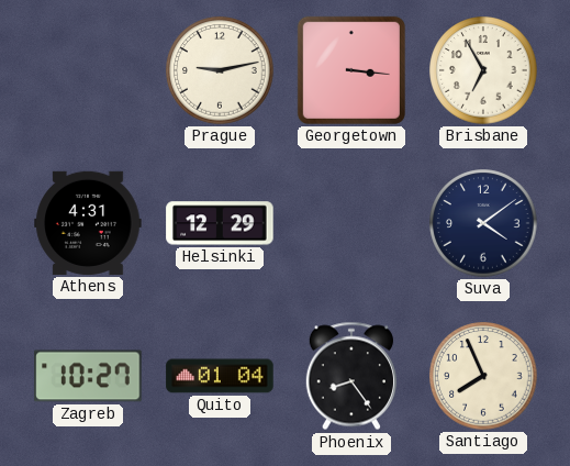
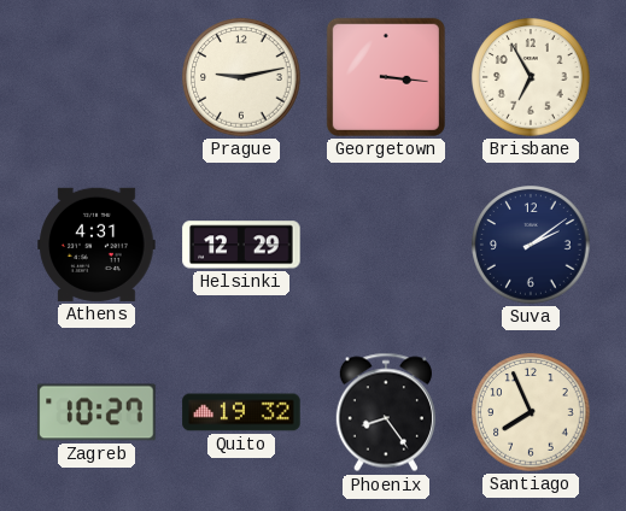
Suva: 4:09 -> 2:09
Quito: 01:04 -> 19:32
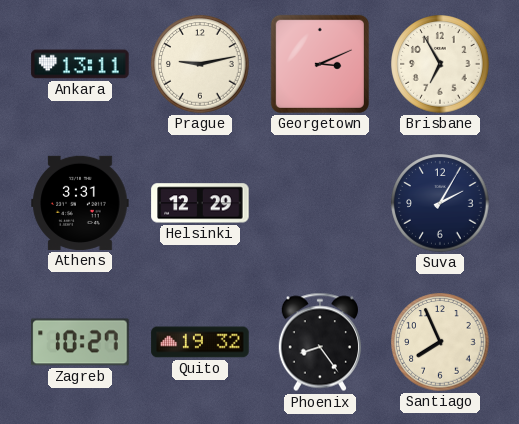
Ankara: none -> 13:11
Georgetown: 3:16 -> 3:11
Athens: 4:31 -> 3:31
Suva: 2:09 -> 2:05
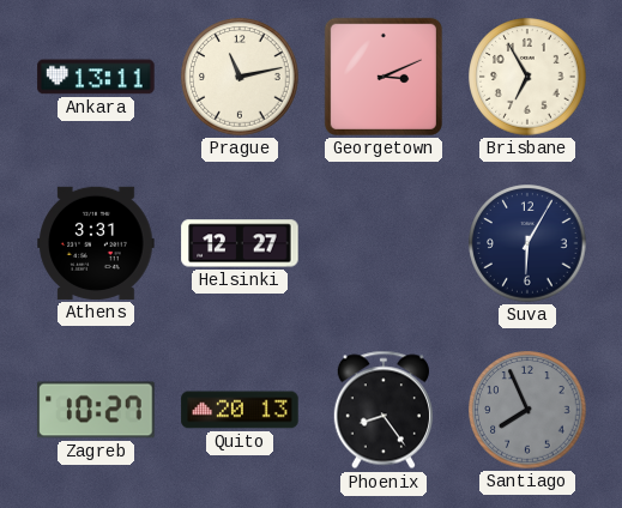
Prague: 9:13 -> 11:13
Helsinki: 12:29 -> 12:27
Suva: 2:05 -> 6:05
Quito: 19:32 -> 20:13
Santiago dial: cream -> grey
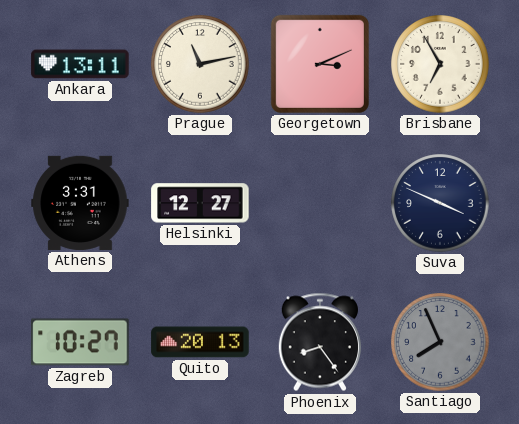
Suva: 6:05 -> 3:49
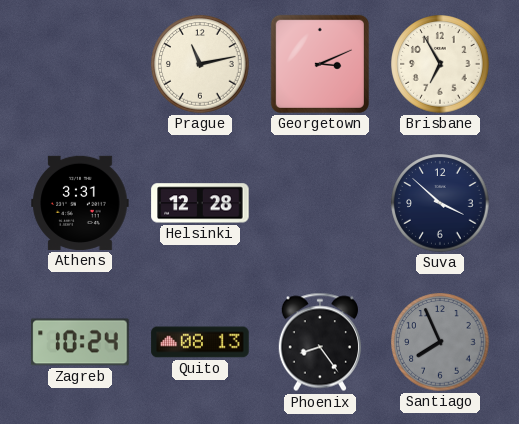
Ankara: 13:11 -> none
Helsinki: 12:27 -> 12:28
Suva: 3:49 -> 3:52
Zagreb: 10:27 -> 10:24
Quito: 20:13 -> 08:13
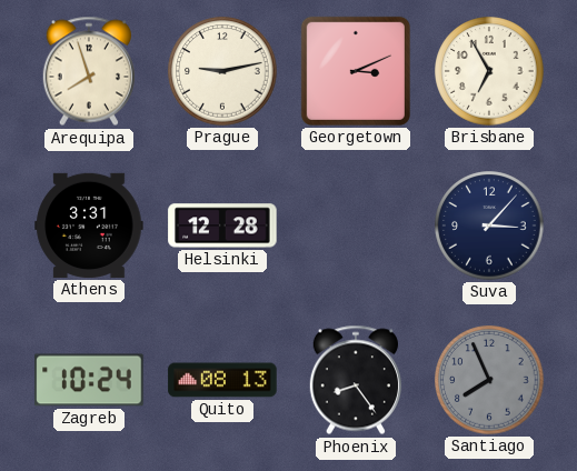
Arequipa: none -> 7:57
Prague: 11:13 -> 9:13
Suva: 3:52 -> 3:07
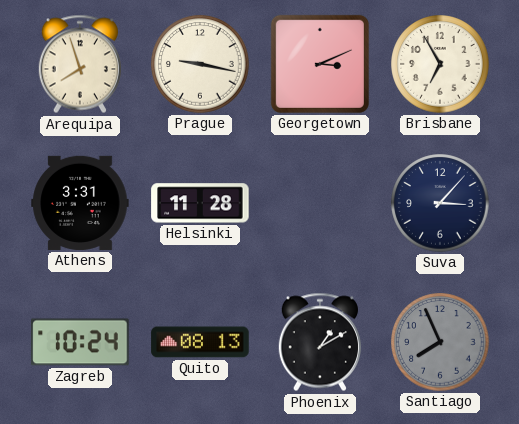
Prague: 9:13 -> 9:17
Helsinki: 12:28 -> 11:28
Phoenix: 8:24 -> 1:10
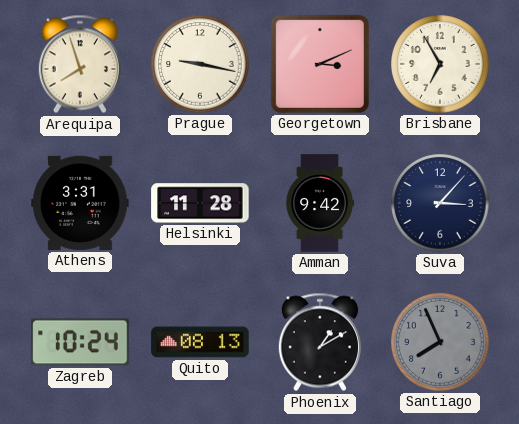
Amman: none -> 9:42
